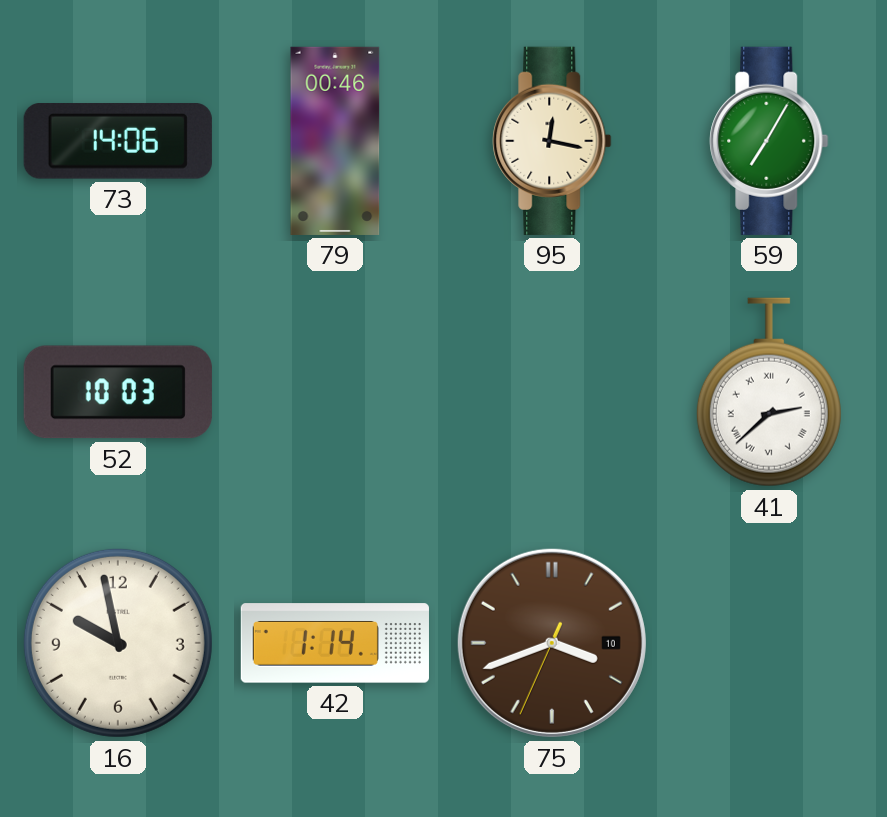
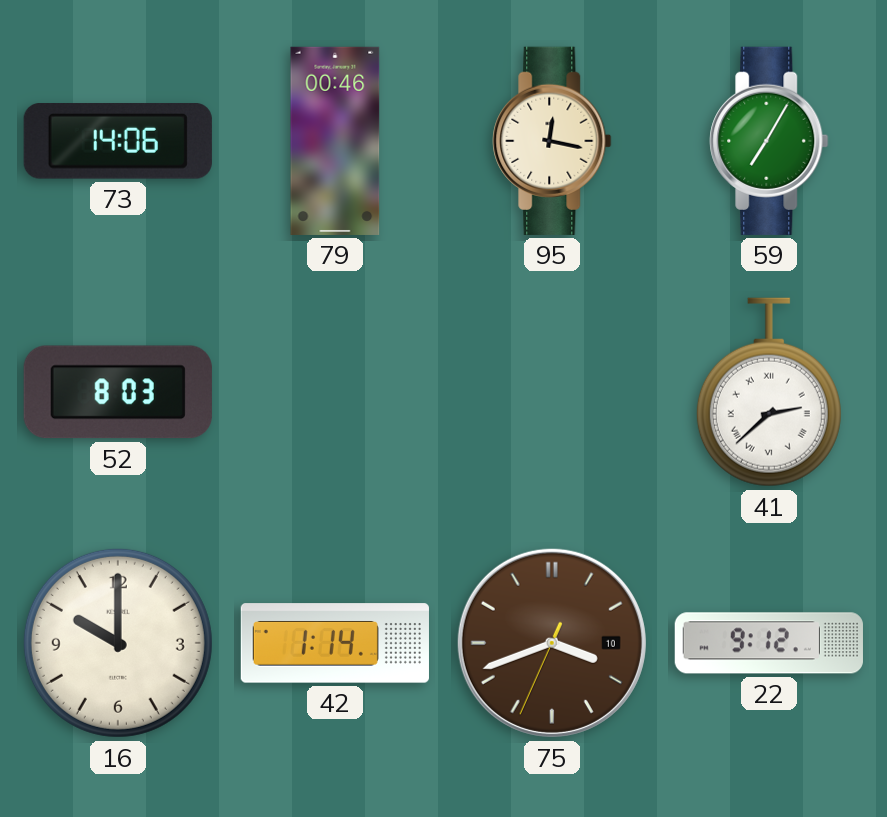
52: 10:03 -> 8:03
16: 9:58 -> 10:00
22: none -> 9:12
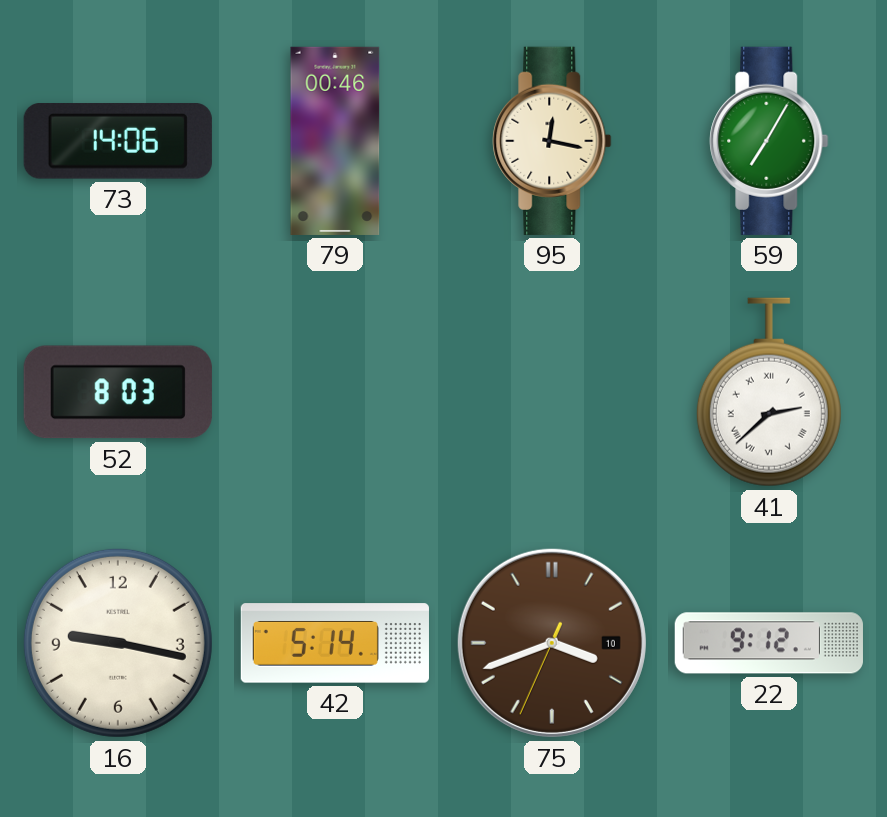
16: 10:00 -> 9:17
42: 1:14 -> 5:14
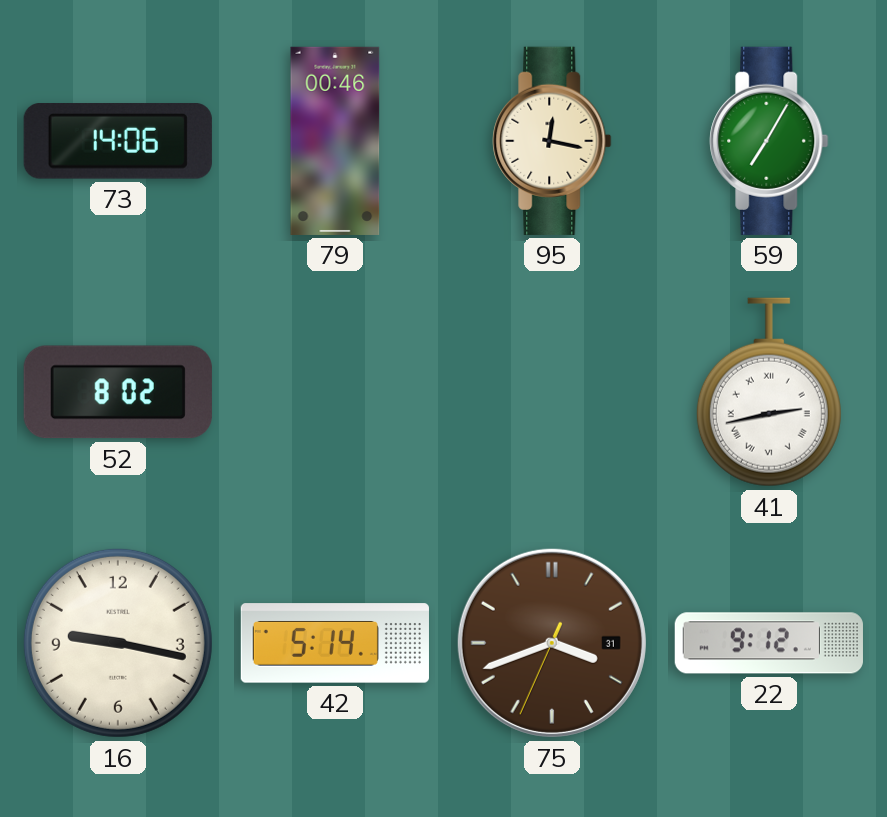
52: 8:03 -> 8:02
41: 2:38 -> 2:43
75 date: 10 -> 31
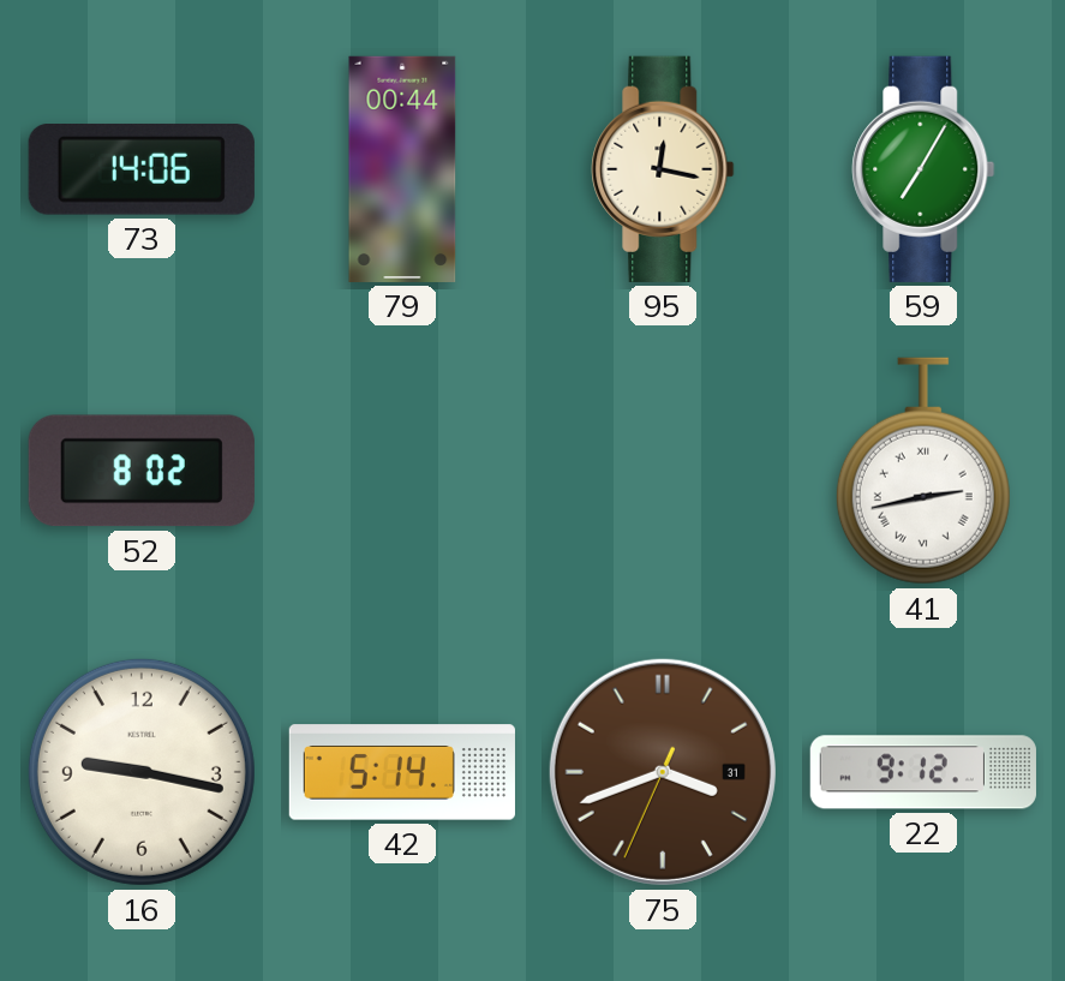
79: 00:46 -> 00:44
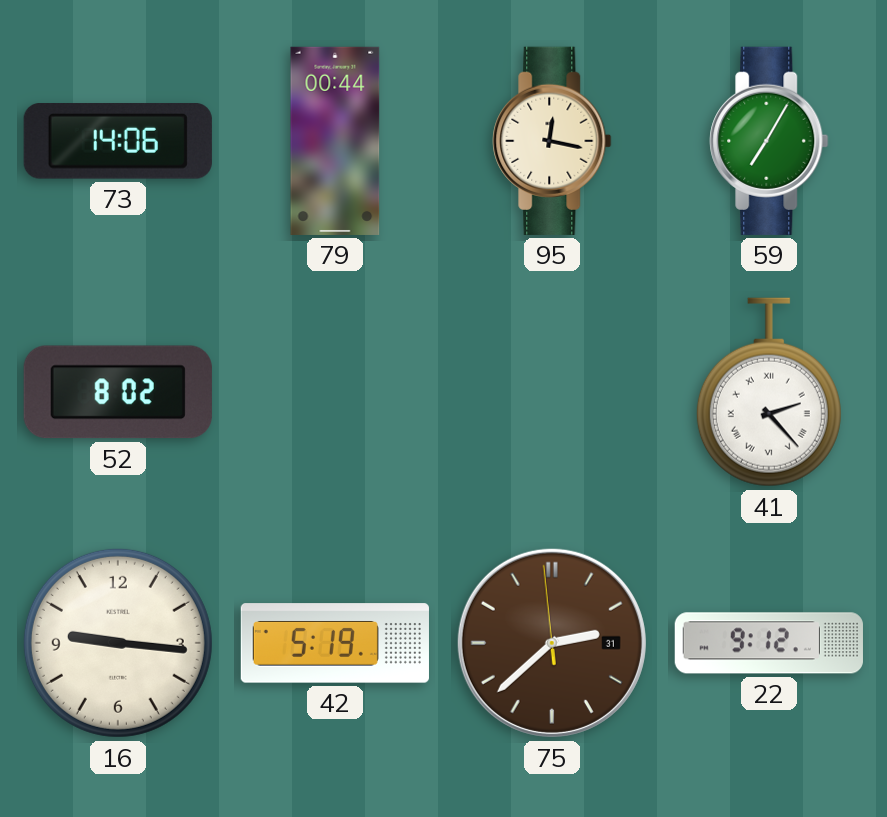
41: 2:43 -> 2:23
16: 9:17 -> 9:16
42: 5:14 -> 5:19
75: 3:41 -> 2:37
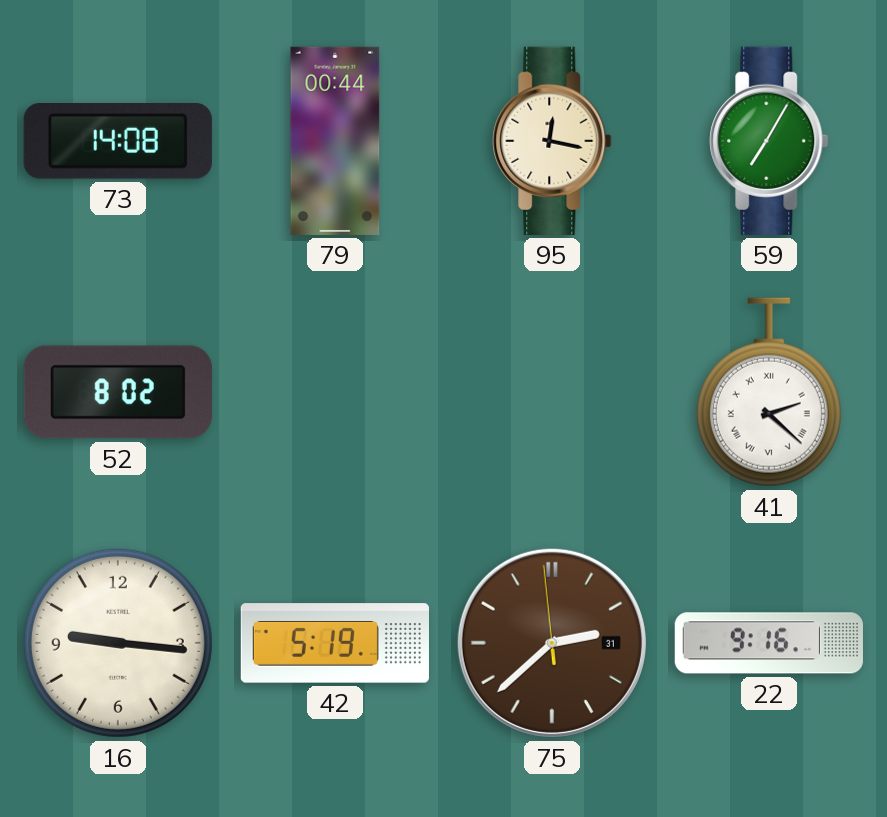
73: 14:06 -> 14:08
41: 2:23 -> 2:22
22: 9:12 -> 9:16
